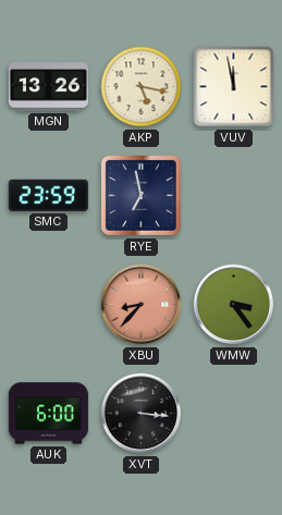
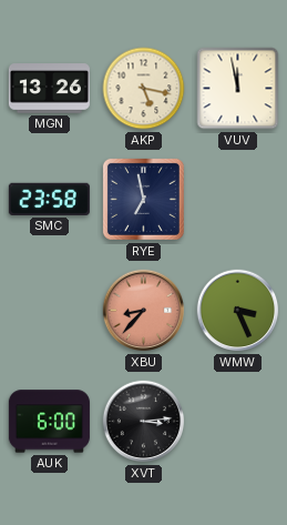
SMC: 23:59 -> 23:58
WMW: 3:24 -> 3:26
XVT: 3:16 -> 3:14
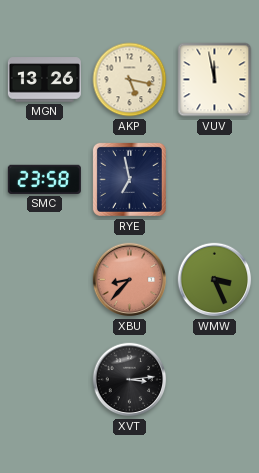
AUK: 6:00 -> none
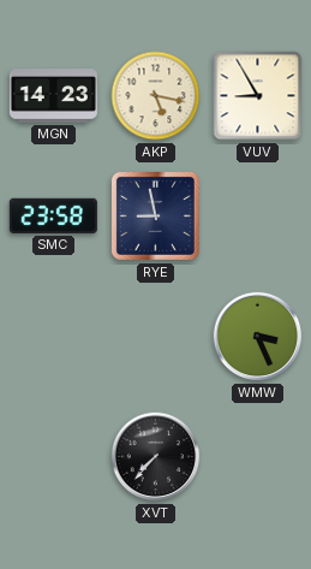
MGN: 13:26 -> 14:23
VUV: 11:58 -> 8:55
RYE: 6:58 -> 8:58
XBU: 8:37 -> none
XVT: 3:14 -> 7:37
